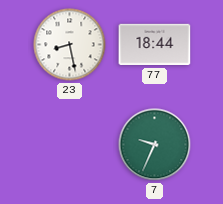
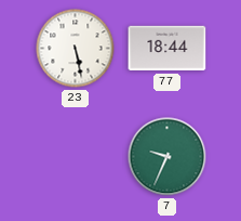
23: 8:28 -> 5:28
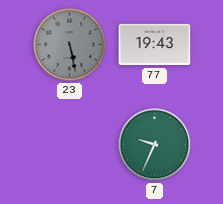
23 dial: white -> grey
77: 18:44 -> 19:43
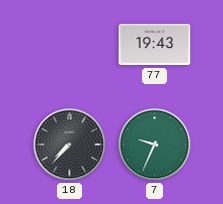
23: 5:28 -> none
18: none -> 7:37
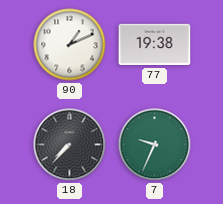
90: none -> 1:11
77: 19:43 -> 19:38
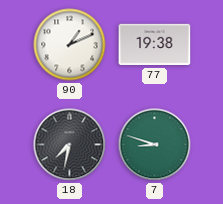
18: 7:37 -> 7:32
7: 9:34 -> 8:48
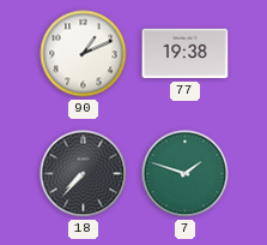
18: 7:32 -> 7:37
7: 8:48 -> 1:48
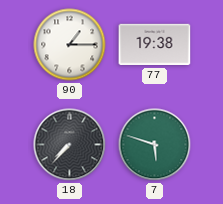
90: 1:11 -> 1:15
7: 1:48 -> 5:48
